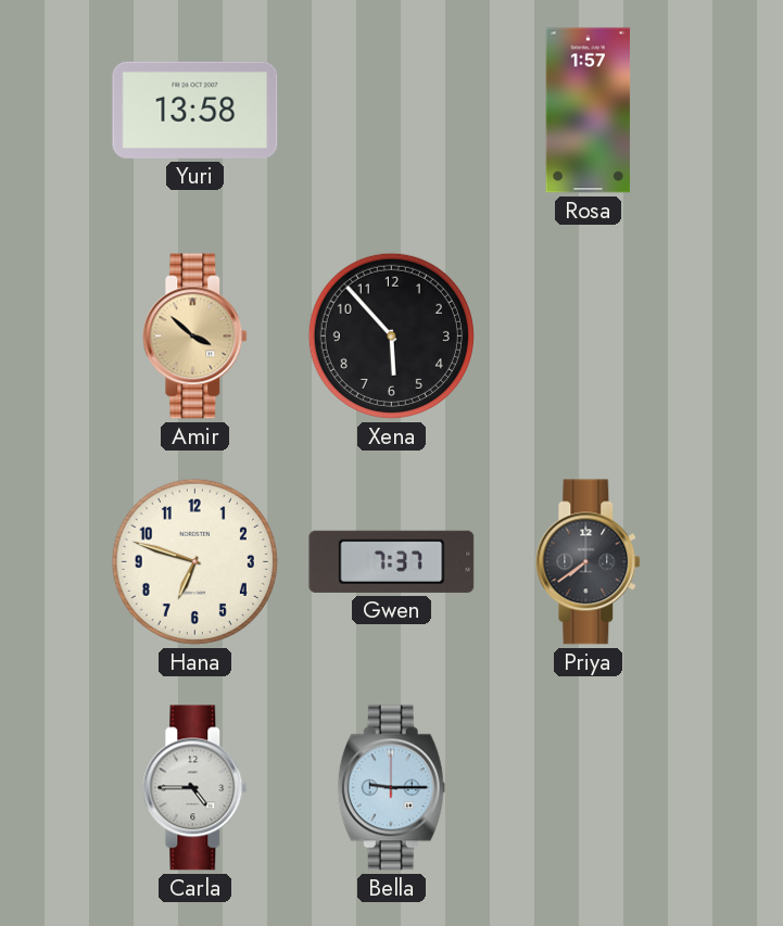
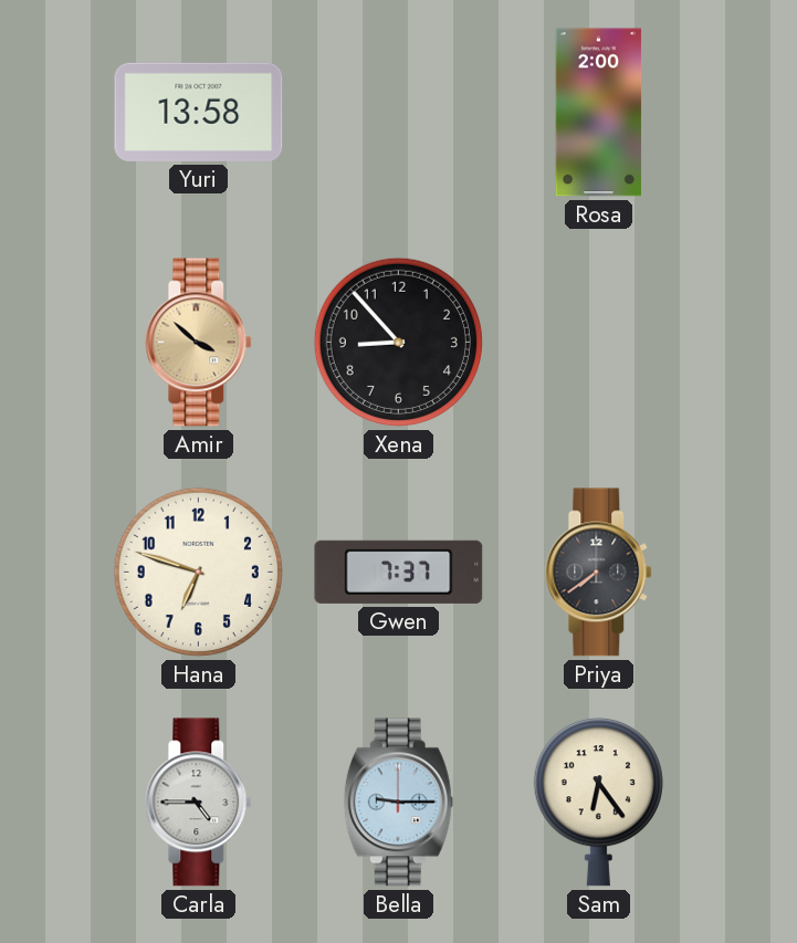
Rosa: 1:57 -> 2:00
Xena: 5:53 -> 8:53
Sam: none -> 6:24
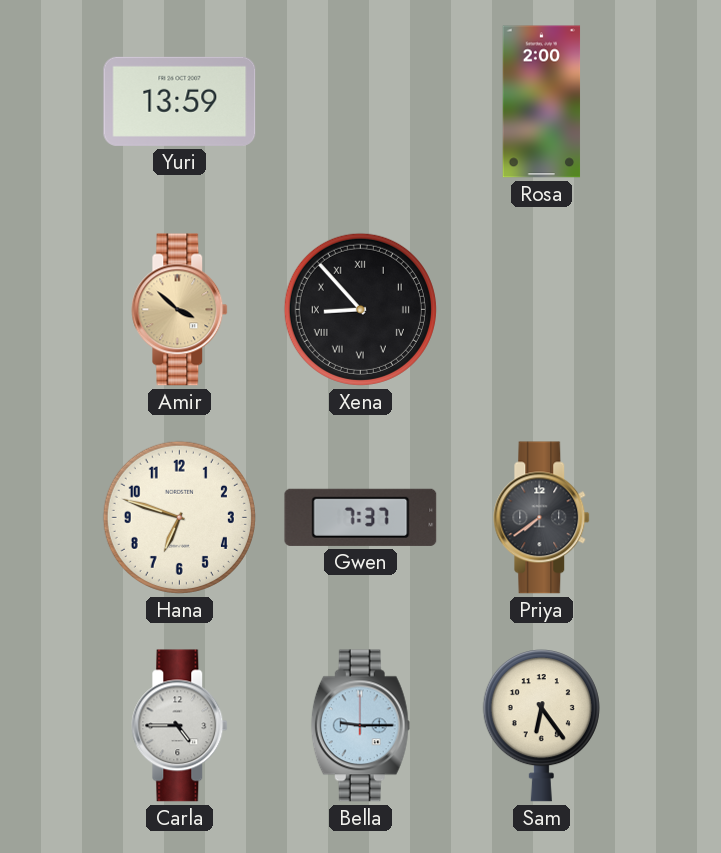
Yuri: 13:58 -> 13:59
Xena numerals: Arabic -> Roman
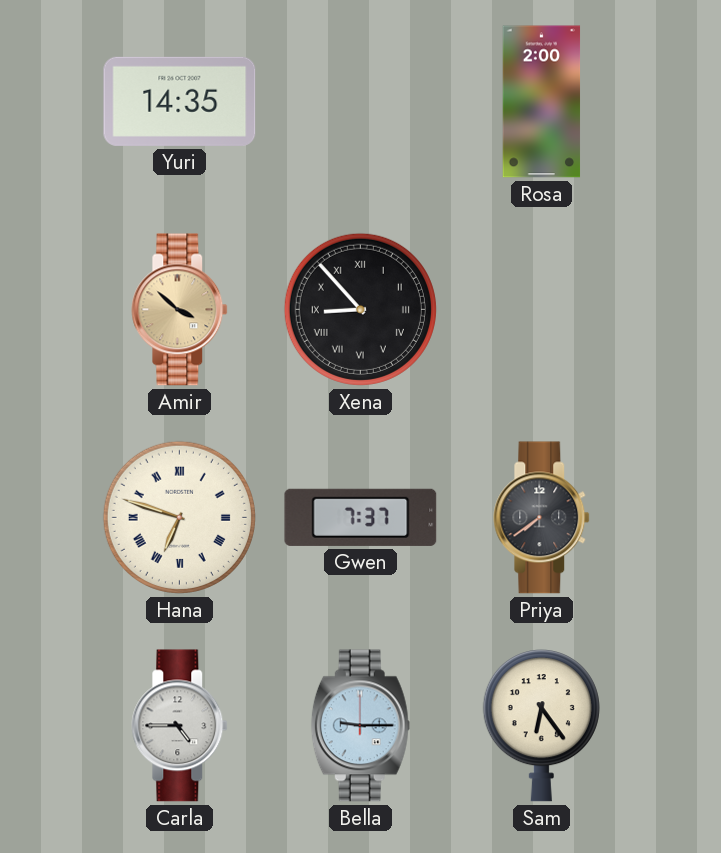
Yuri: 13:59 -> 14:35
Hana numerals: Arabic -> Roman
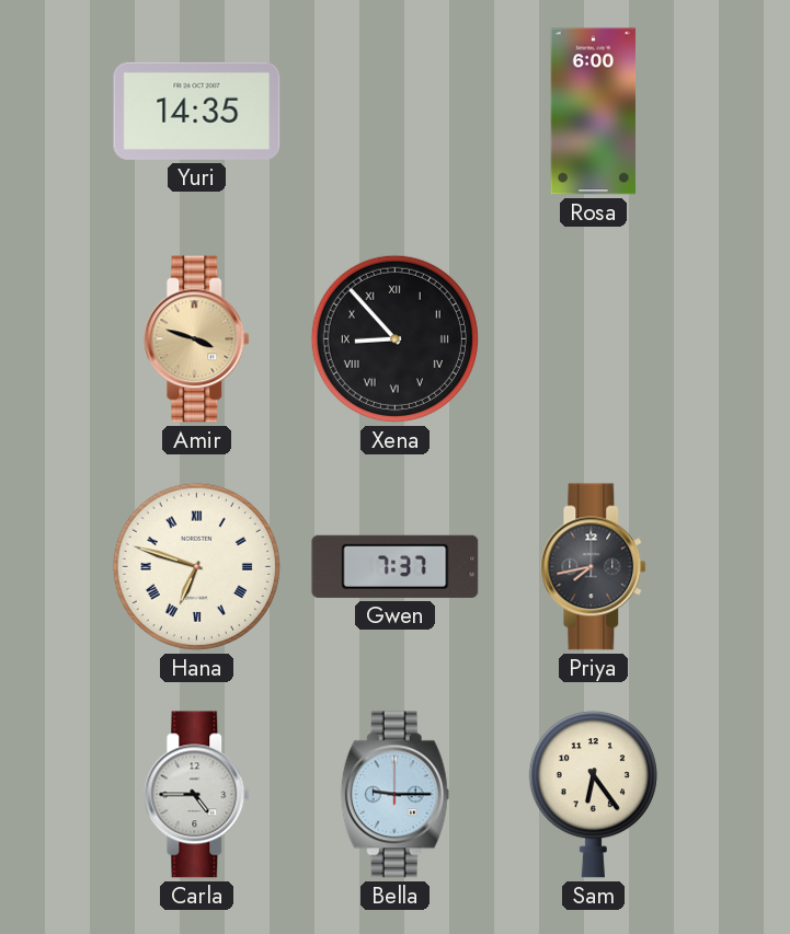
Rosa: 2:00 -> 6:00
Amir: 3:52 -> 3:48
Priya: 7:39 -> 7:43
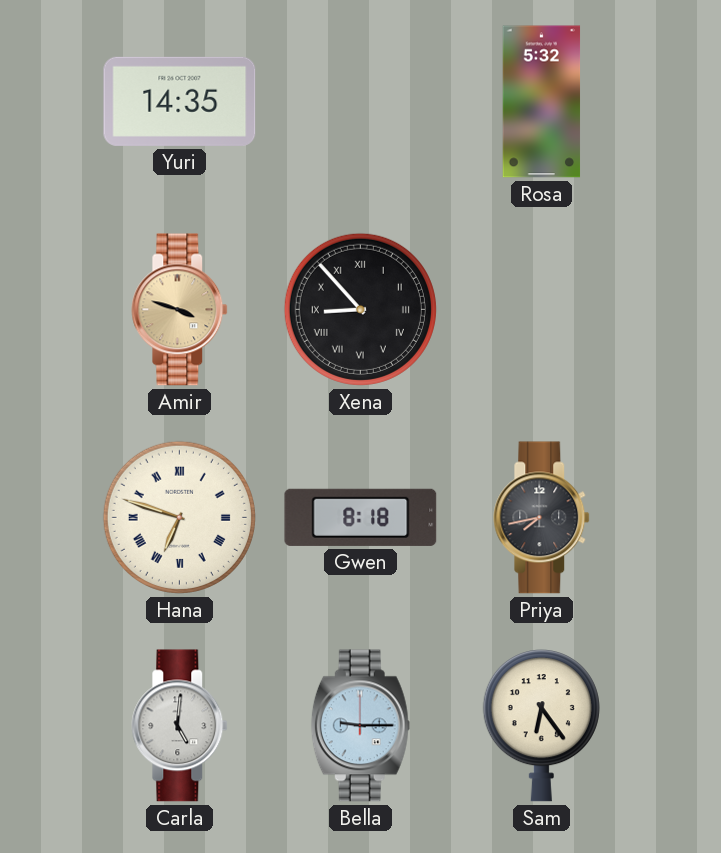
Rosa: 6:00 -> 5:32
Gwen: 7:37 -> 8:18
Carla: 4:45 -> 5:01
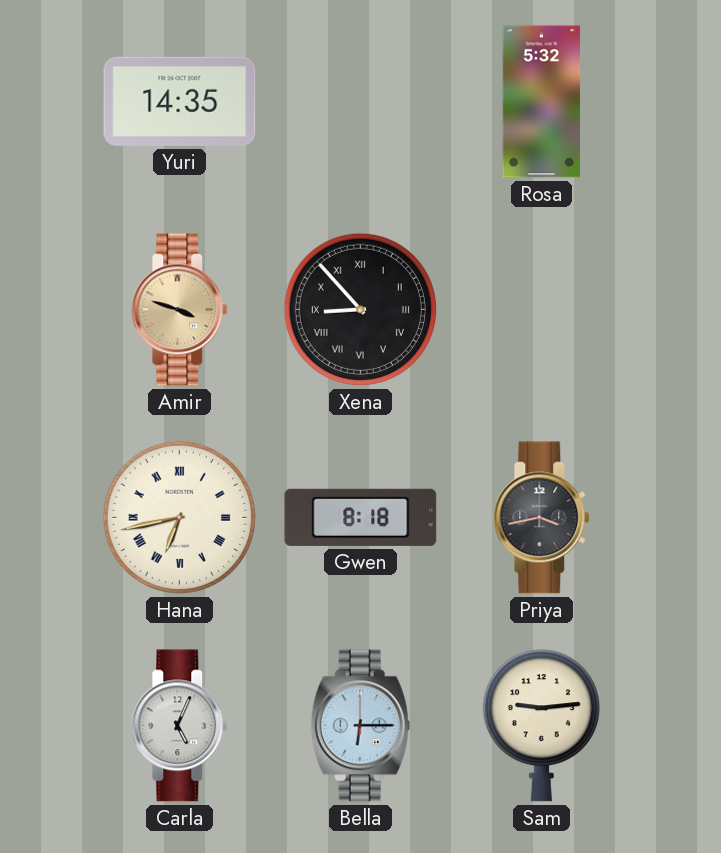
Hana: 6:48 -> 6:43
Priya: 7:43 -> 3:43
Carla: 5:01 -> 5:04
Bella: 9:15 -> 6:15
Sam: 6:24 -> 9:14
